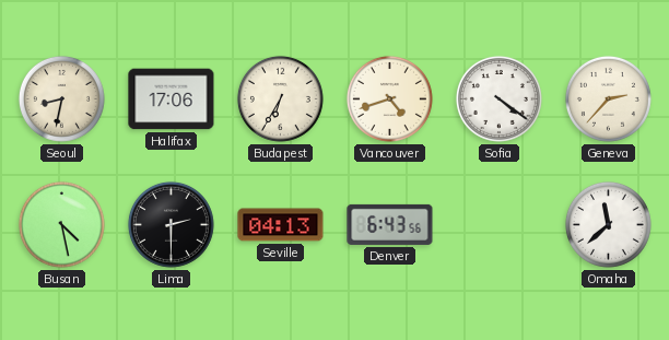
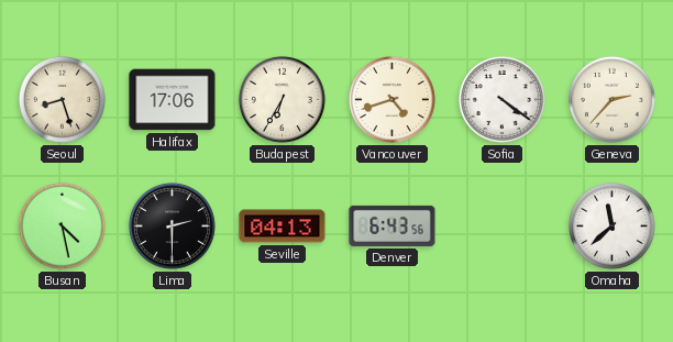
Seoul: 8:32 -> 8:27
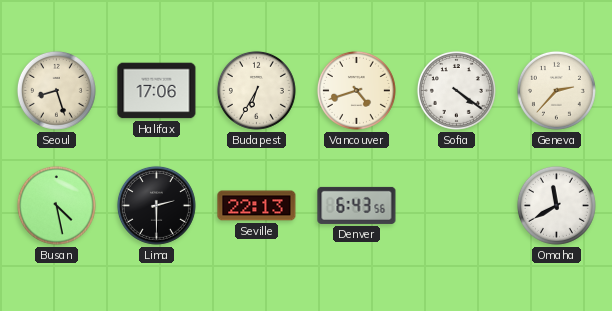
Seville: 04:13 -> 22:13
Omaha: 11:38 -> 11:40
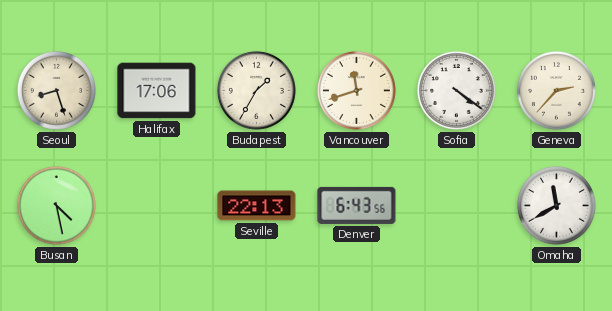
Budapest: 6:35 -> 1:35
Vancouver: 4:42 -> 11:42
Lima: 2:30 -> none
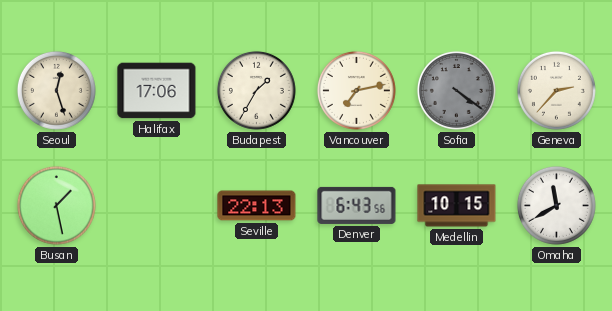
Seoul: 8:27 -> 12:27
Vancouver: 11:42 -> 7:13
Sofia dial: white -> grey
Busan: 4:28 -> 1:28
Medellin: none -> 10:15
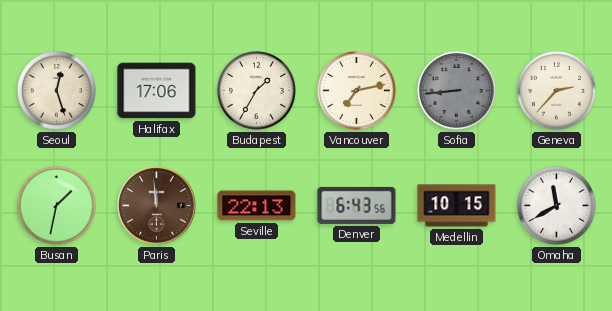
Sofia: 4:21 -> 8:44
Busan: 1:28 -> 1:32
Paris: none -> 11:59
